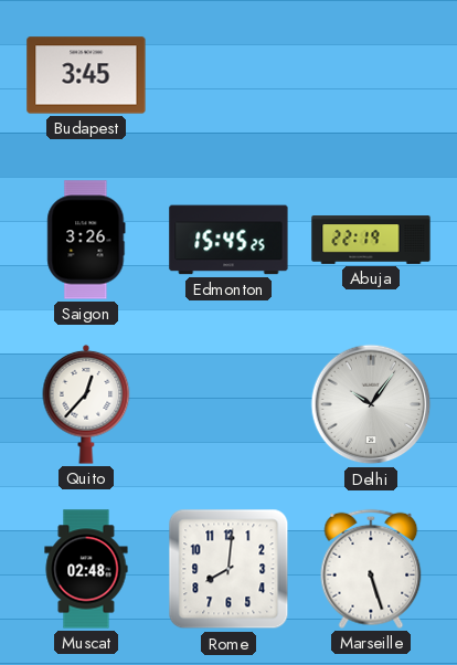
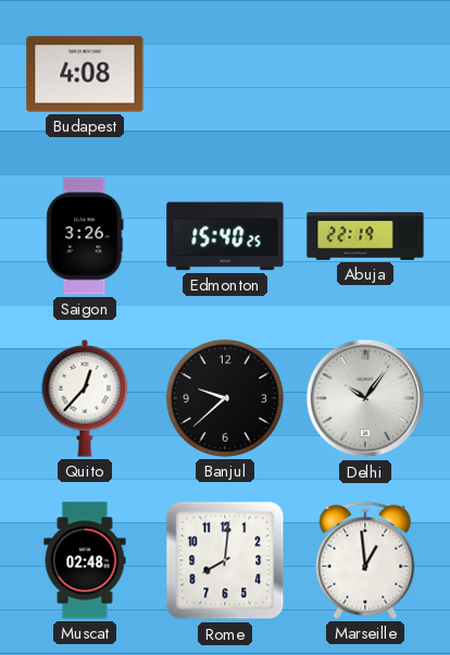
Budapest: 3:45 -> 4:08
Edmonton: 15:45 -> 15:40
Banjul: none -> 9:38
Marseille: 5:27 -> 12:59
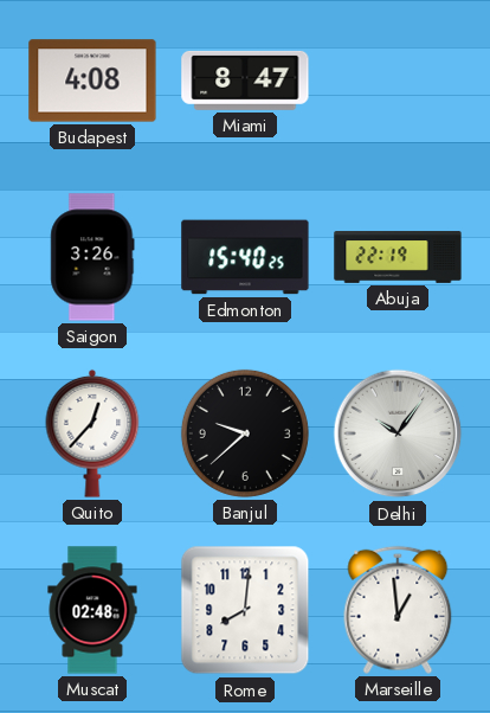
Miami: none -> 8:47
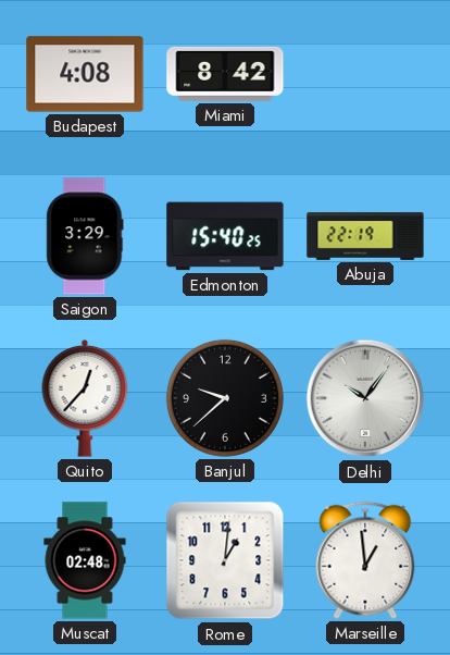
Miami: 8:47 -> 8:42
Saigon: 3:26 -> 3:29
Rome: 8:01 -> 1:01
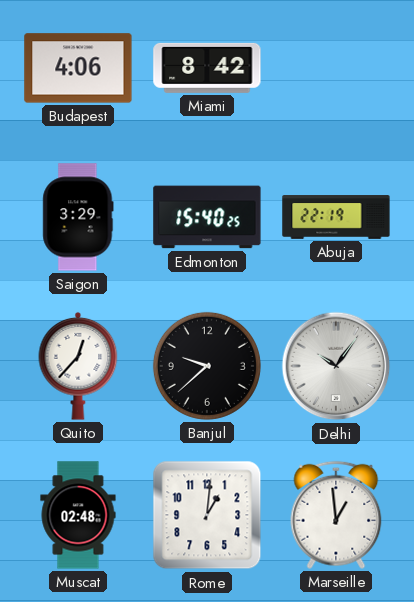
Budapest: 4:08 -> 4:06
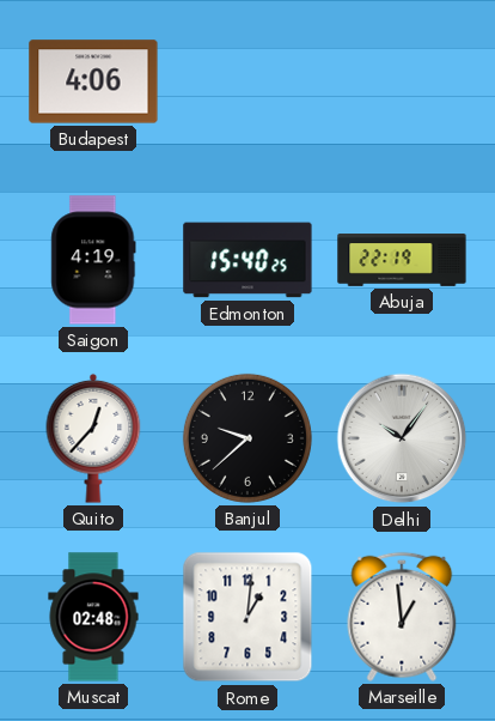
Miami: 8:42 -> none
Saigon: 3:29 -> 4:19
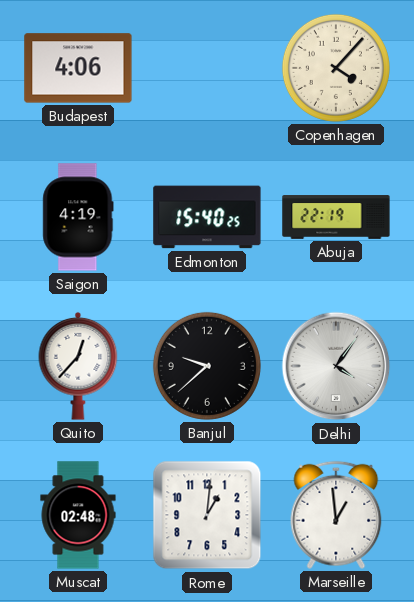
Copenhagen: none -> 4:07
Delhi: 10:06 -> 4:06
